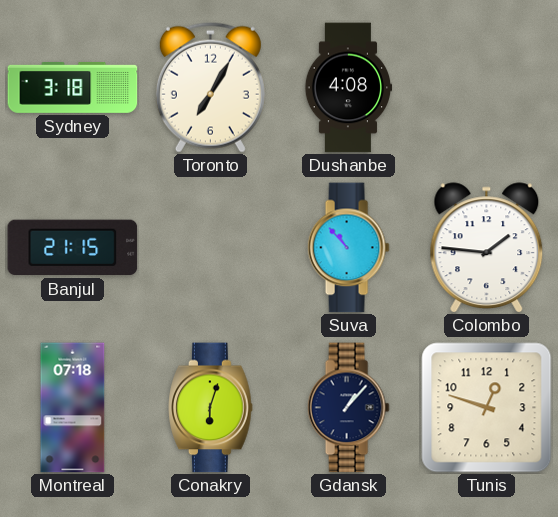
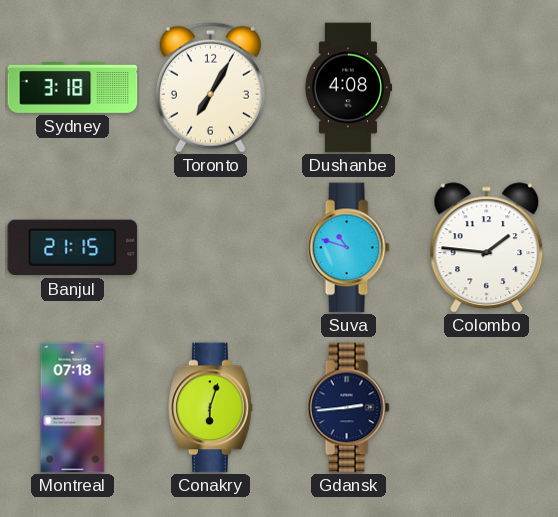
Suva: 10:53 -> 10:48
Gdansk: 1:07 -> 2:44
Tunis: 12:48 -> none
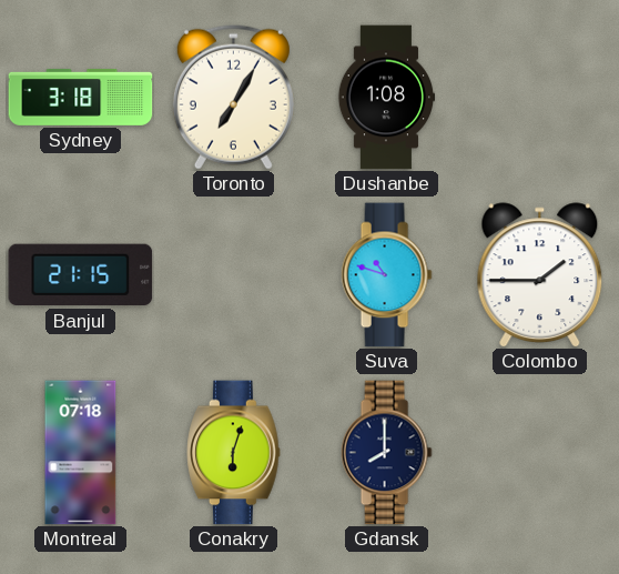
Dushanbe: 4:08 -> 1:08
Colombo: 1:46 -> 1:45
Gdansk: 2:44 -> 8:00
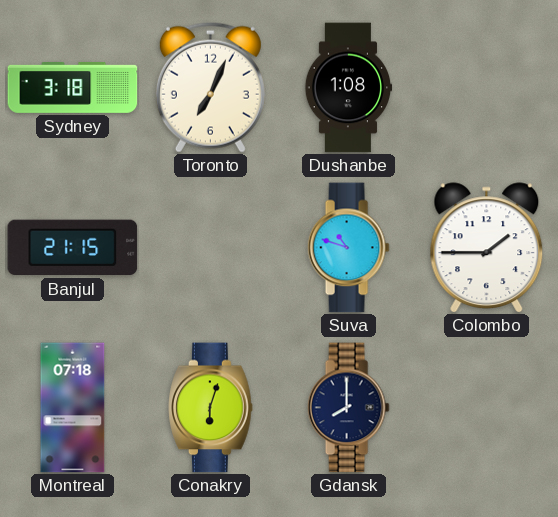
Toronto: 7:05 -> 7:04
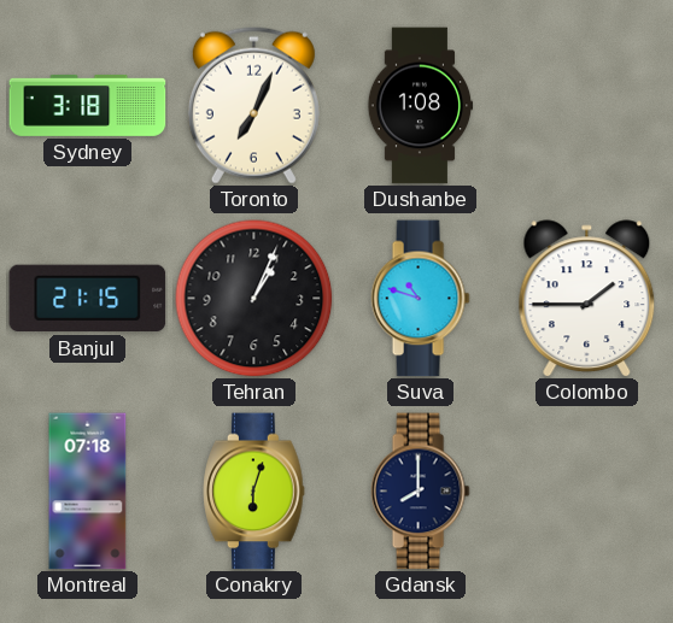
Tehran: none -> 1:04
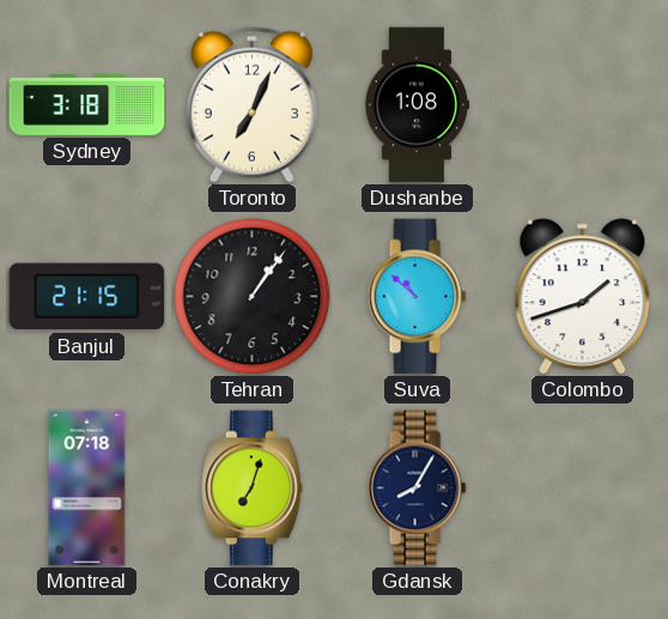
Tehran: 1:04 -> 1:06
Suva: 10:48 -> 10:52
Colombo: 1:45 -> 1:42
Conakry: 6:03 -> 7:03
Gdansk: 8:00 -> 8:05
